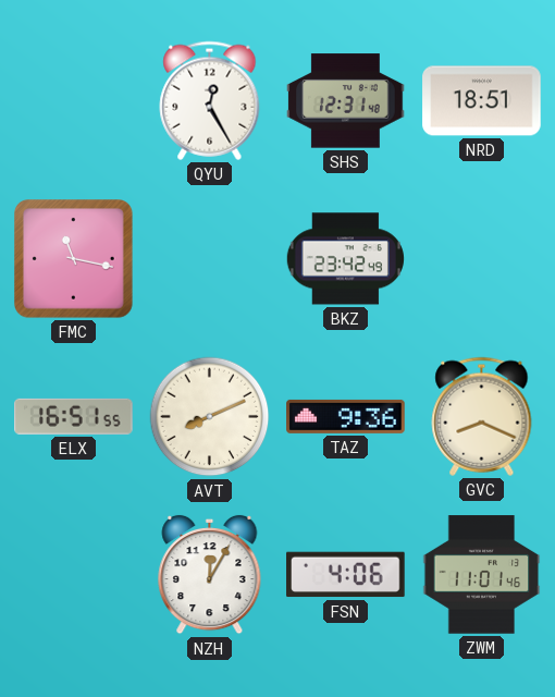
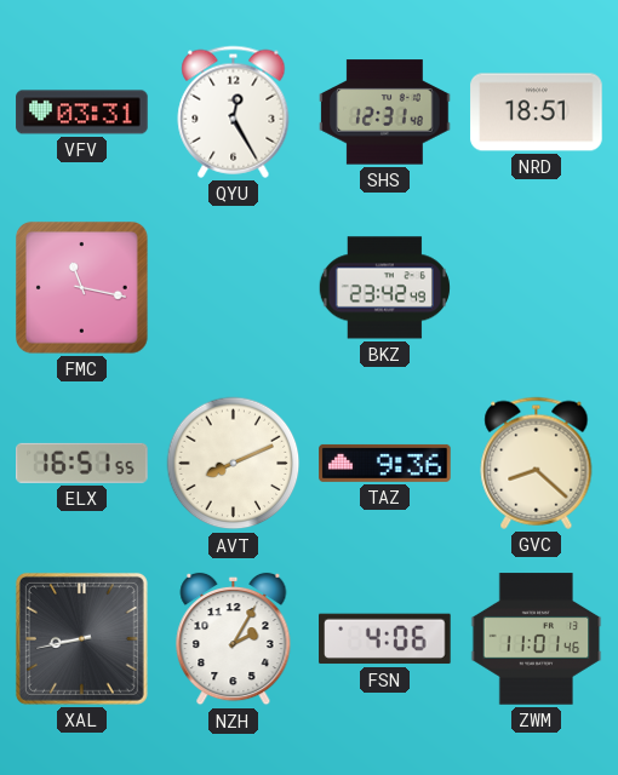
VFV: none -> 03:31
GVC: 8:19 -> 8:22
XAL: none -> 8:43
NZH: 12:05 -> 2:05
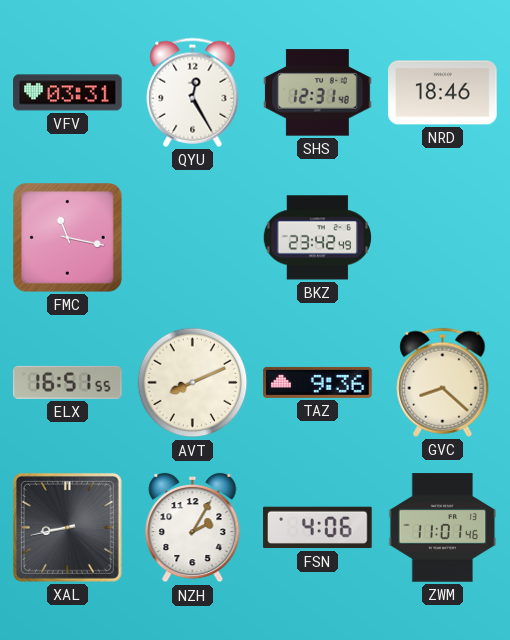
NRD: 18:51 -> 18:46
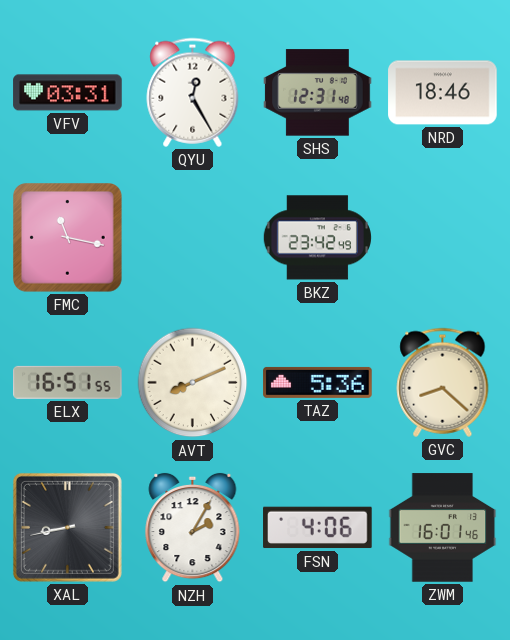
TAZ: 9:36 -> 5:36
ZWM: 11:01 -> 16:01
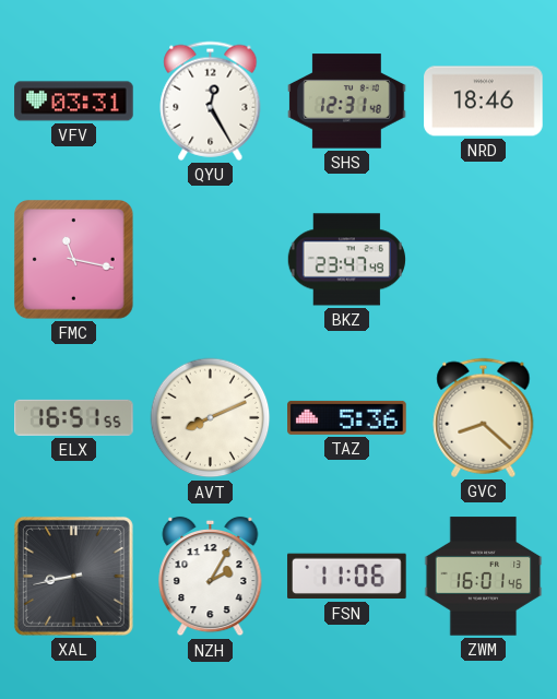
BKZ: 23:42 -> 23:47
FSN: 4:06 -> 11:06
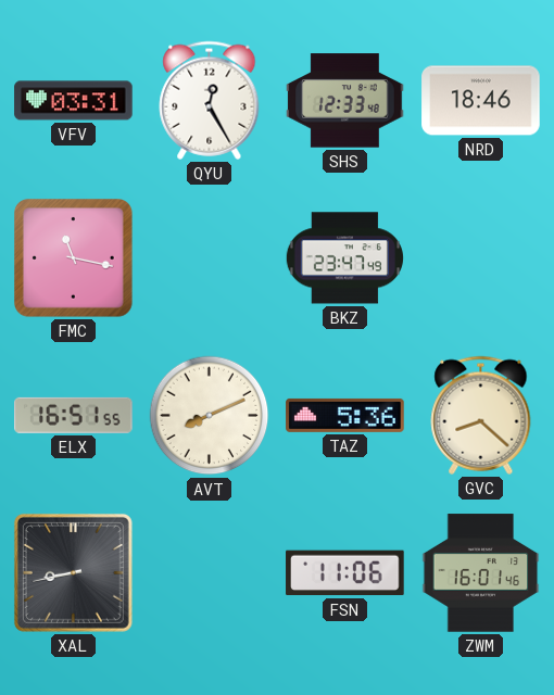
SHS: 12:31 -> 12:33
NZH: 2:05 -> none
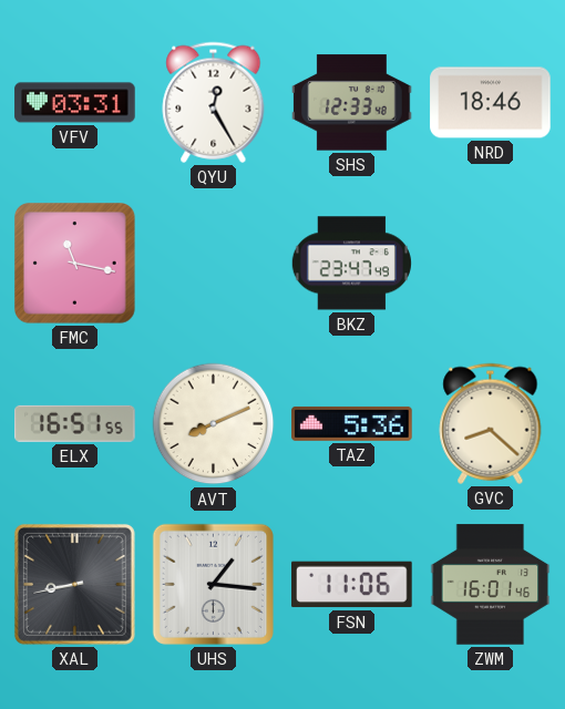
UHS: none -> 1:16
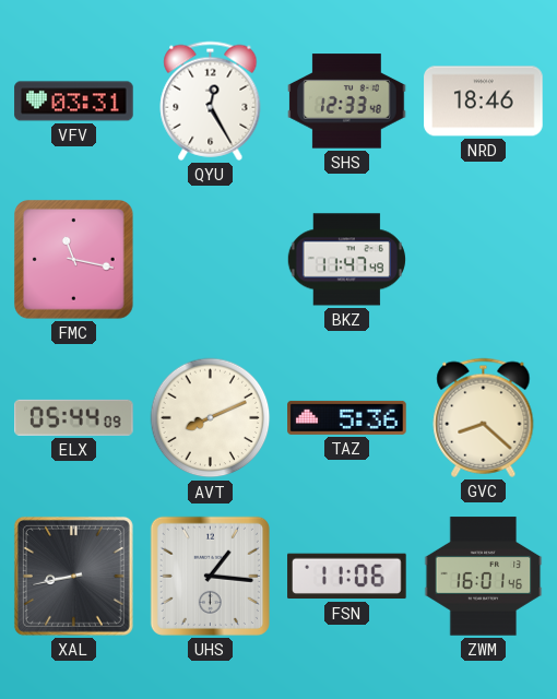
BKZ: 23:47 -> 11:47
ELX: 16:51 -> 05:44
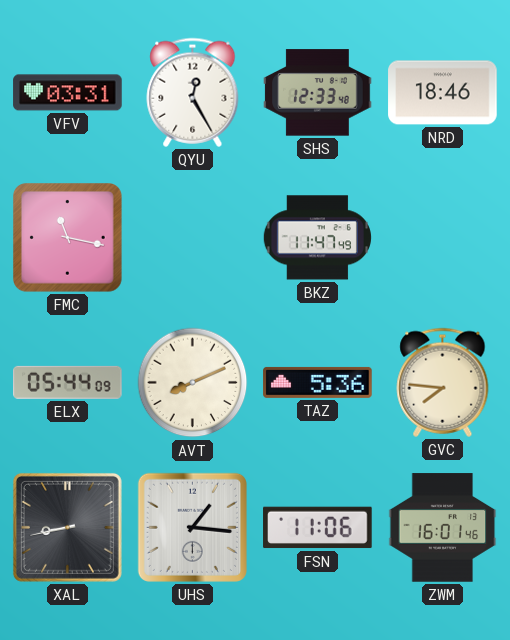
GVC: 8:22 -> 7:46
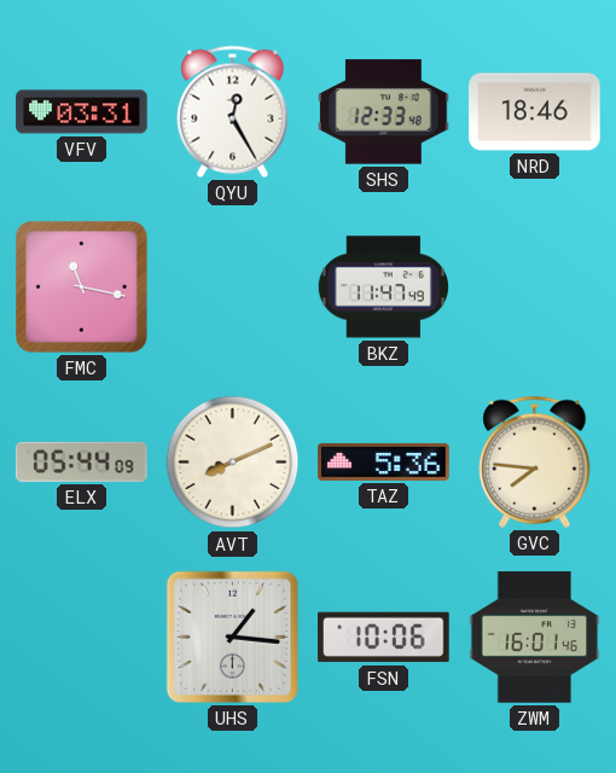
XAL: 8:43 -> none
FSN: 11:06 -> 10:06
